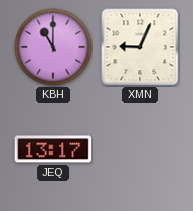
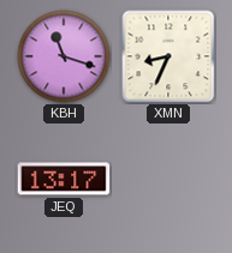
KBH: 11:00 -> 11:18
XMN: 9:04 -> 8:34
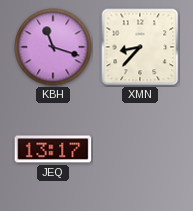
XMN: 8:34 -> 8:37
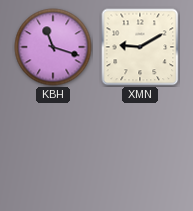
XMN: 8:37 -> 9:10
JEQ: 13:17 -> none
